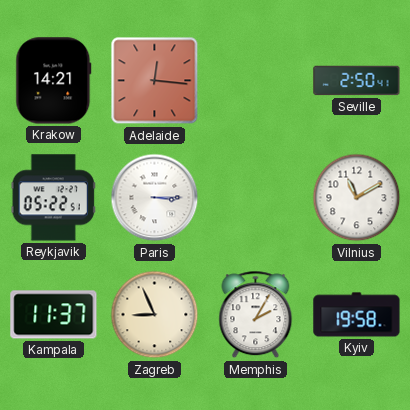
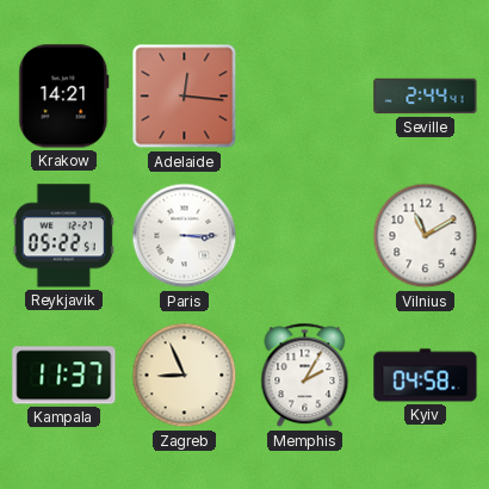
Seville: 2:50 -> 2:44
Kyiv: 19:58 -> 04:58
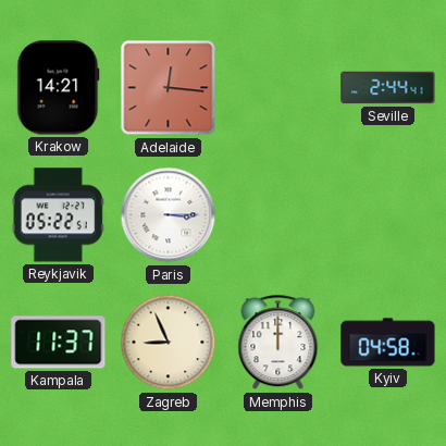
Vilnius: 11:10 -> none
Memphis: 2:05 -> 12:00
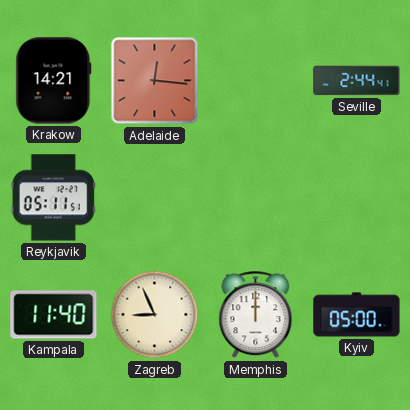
Reykjavik: 05:22 -> 05:11
Paris: 3:15 -> none
Kampala: 11:37 -> 11:40
Kyiv: 04:58 -> 05:00
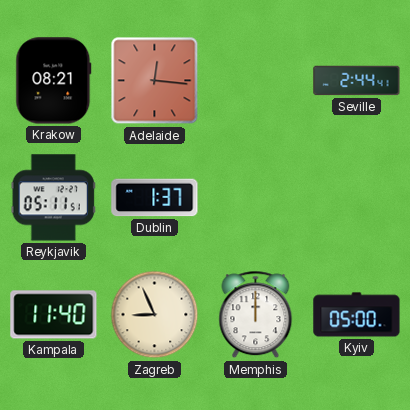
Krakow: 14:21 -> 08:21
Dublin: none -> 1:37
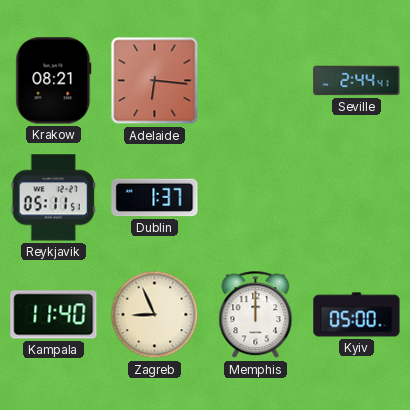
Adelaide: 12:16 -> 6:16
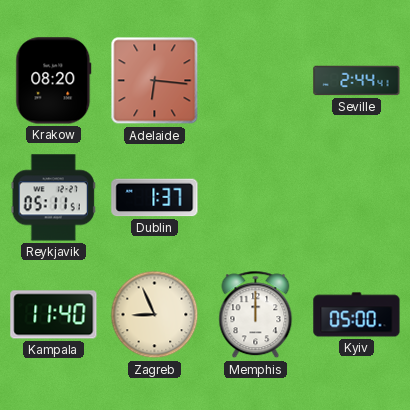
Krakow: 08:21 -> 08:20
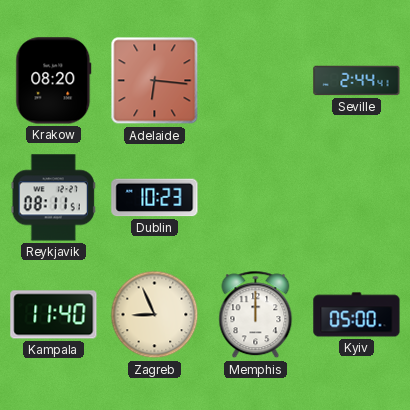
Reykjavik: 05:11 -> 08:11
Dublin: 1:37 -> 10:23
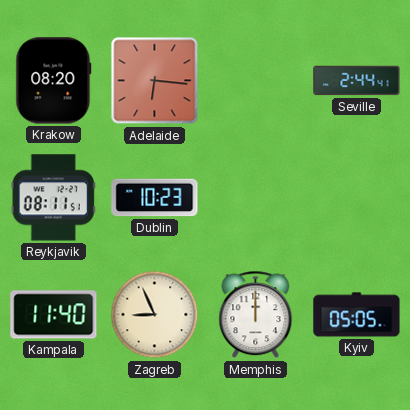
Kyiv: 05:00 -> 05:05
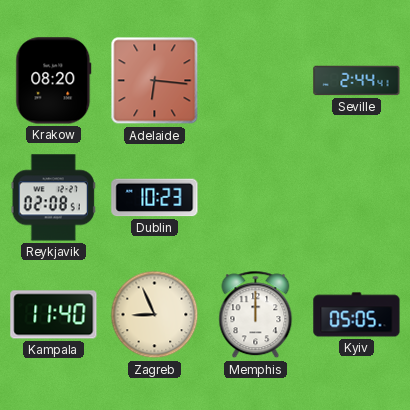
Reykjavik: 08:11 -> 02:08
